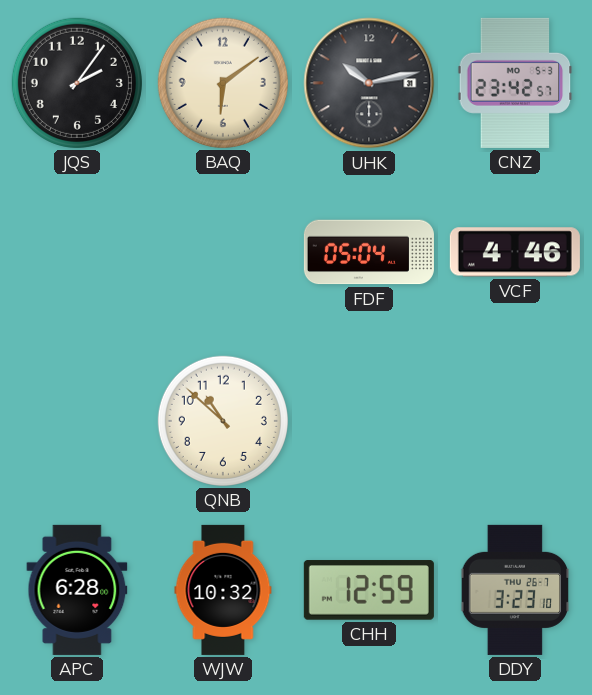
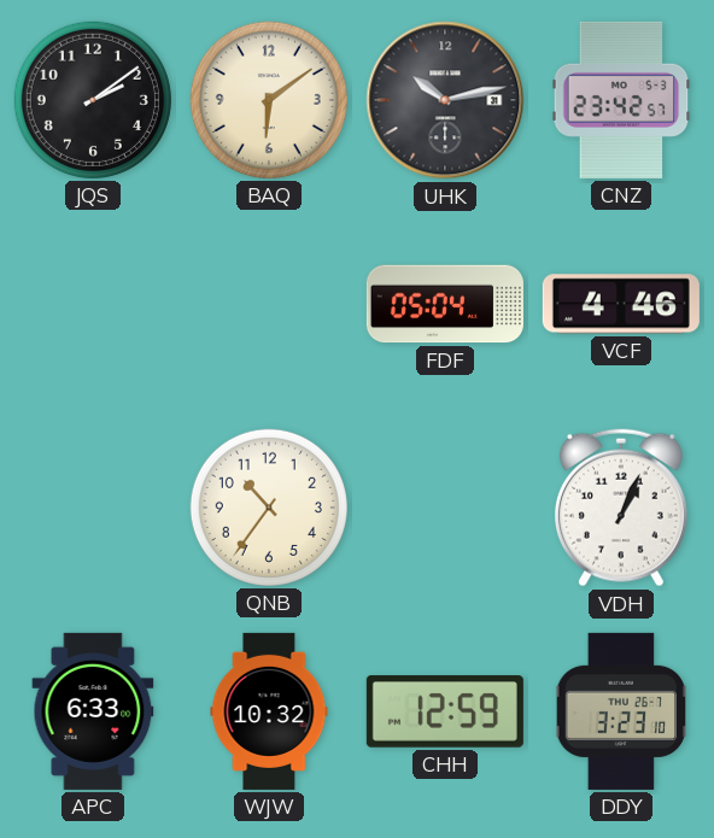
JQS: 2:06 -> 2:09
QNB: 10:52 -> 10:36
VDH: none -> 1:04
APC: 6:28 -> 6:33
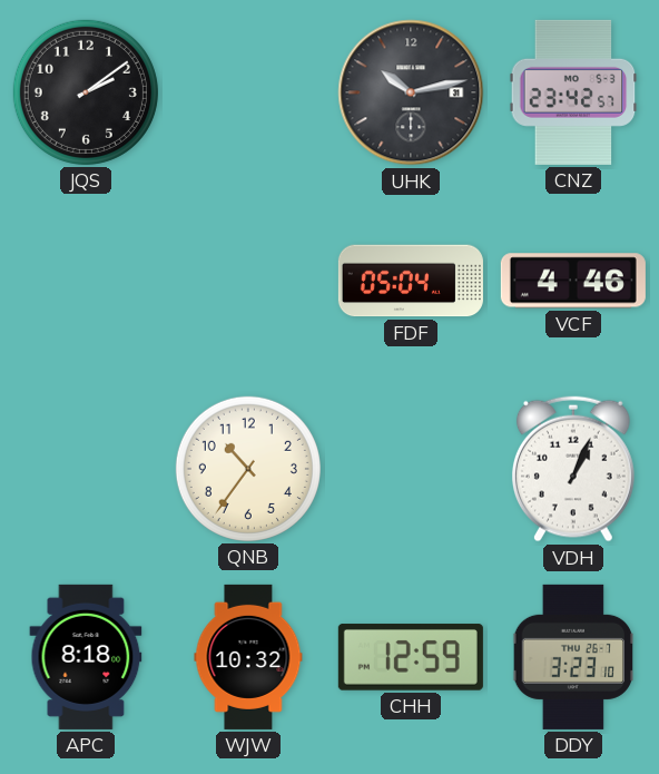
BAQ: 6:09 -> none
APC: 6:33 -> 8:18
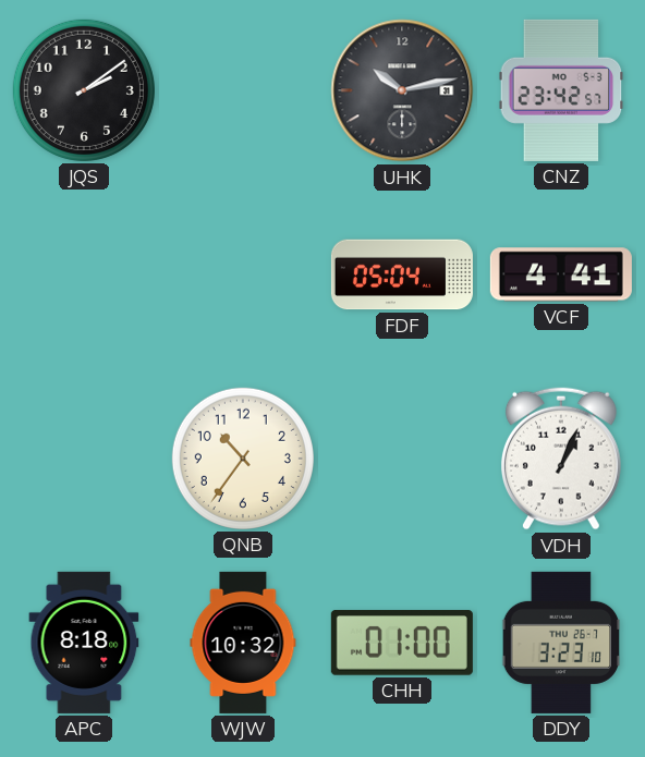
VCF: 4:46 -> 4:41
CHH: 12:59 -> 01:00
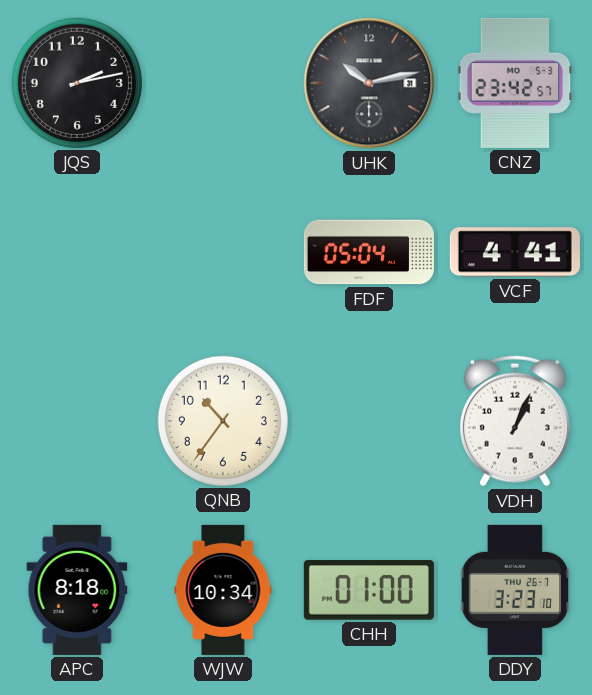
JQS: 2:09 -> 2:13
WJW: 10:32 -> 10:34
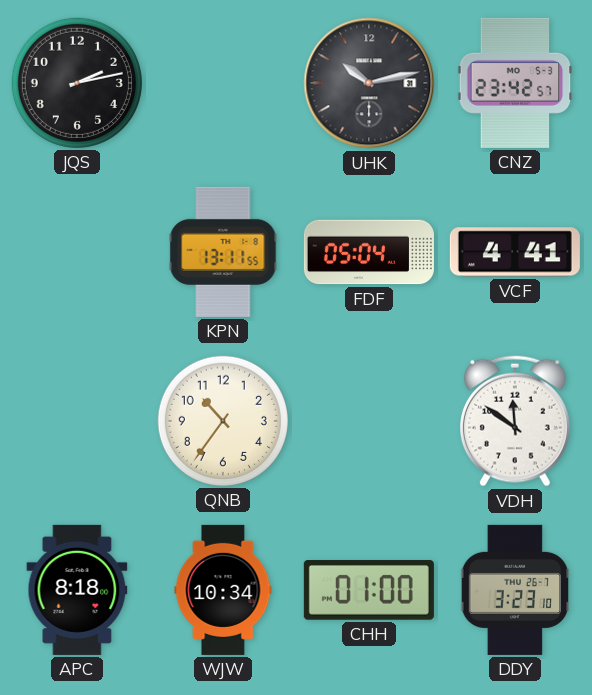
KPN: none -> 13:11
VDH: 1:04 -> 11:51
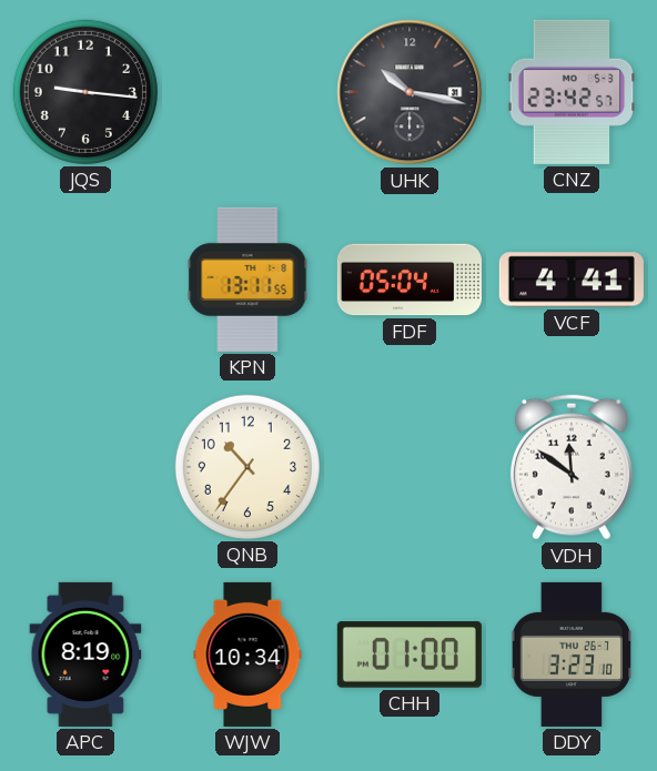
JQS: 2:13 -> 9:16
UHK: 10:13 -> 10:17
APC: 8:18 -> 8:19
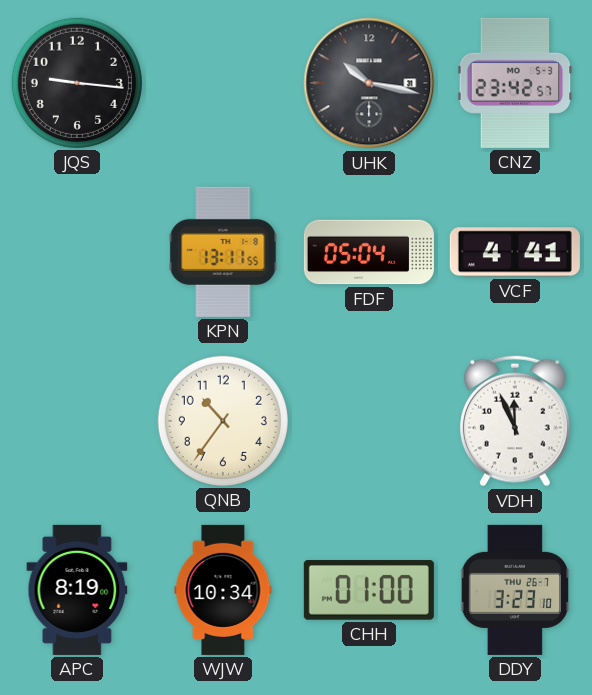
VDH: 11:51 -> 11:56
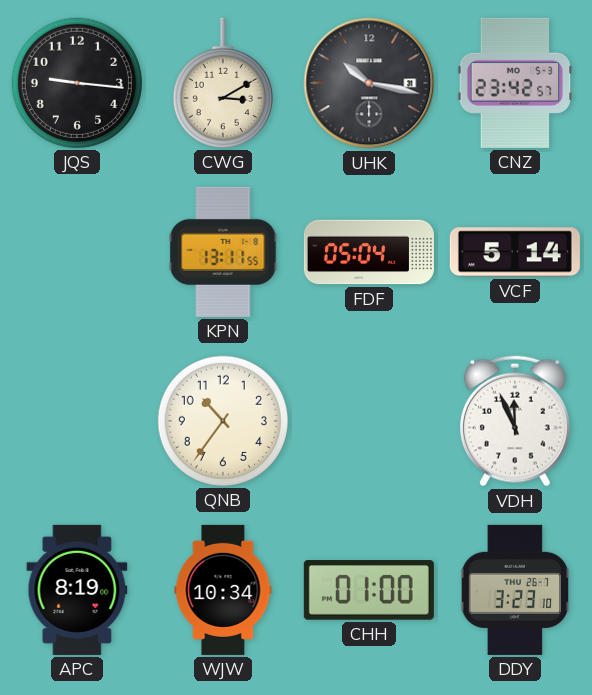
CWG: none -> 3:10
VCF: 4:41 -> 5:14
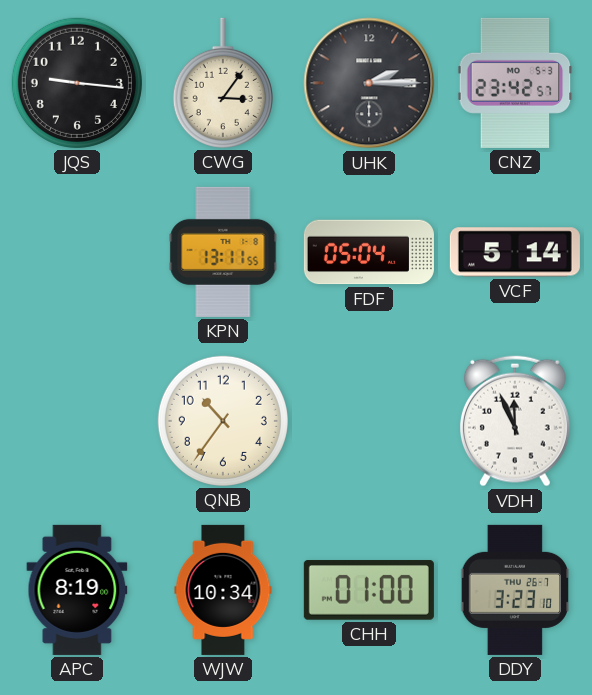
CWG: 3:10 -> 3:06
UHK: 10:17 -> 2:15
